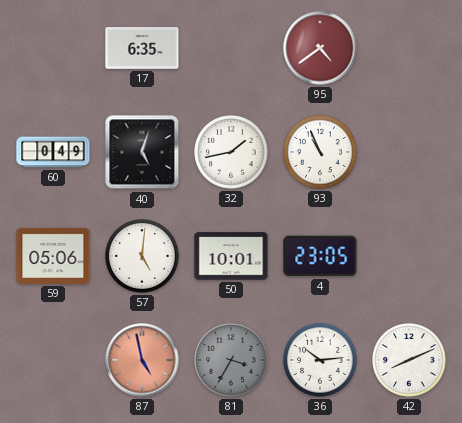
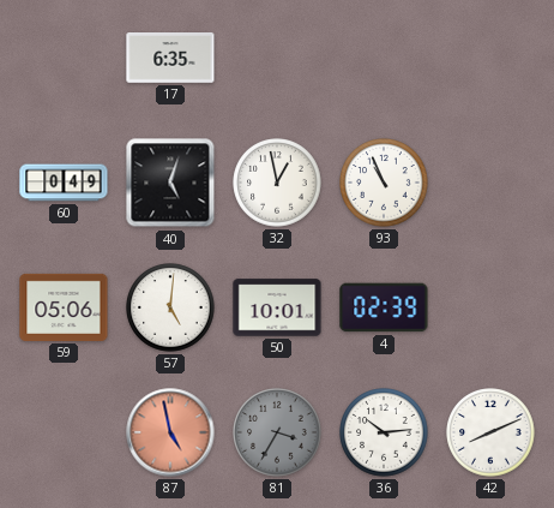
95: 4:39 -> none
32: 1:43 -> 12:58
4: 23:05 -> 02:39
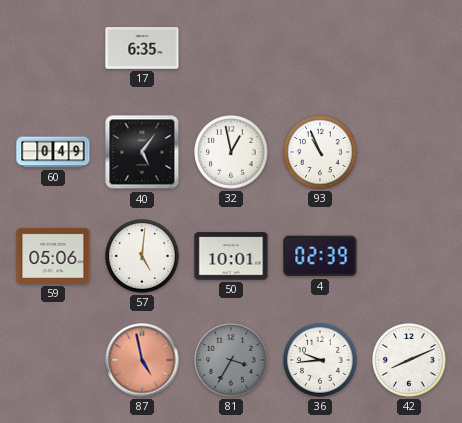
40: 5:03 -> 5:06
36: 10:14 -> 9:44
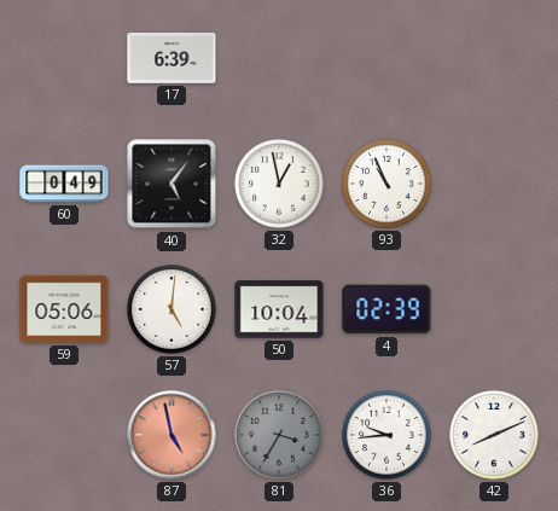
17: 6:35 -> 6:39
50: 10:01 -> 10:04
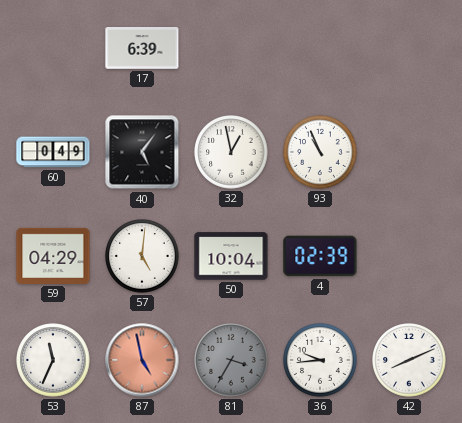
59: 05:06 -> 04:29
53: none -> 11:34
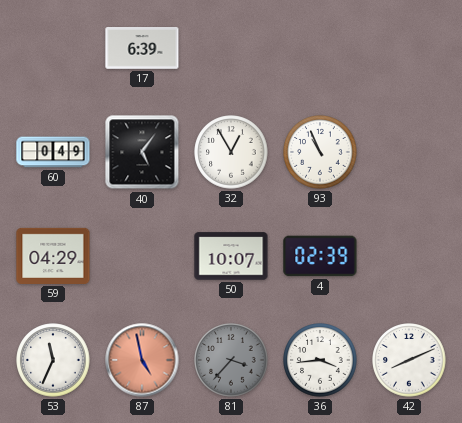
32: 12:58 -> 12:55
57: 5:01 -> none
50: 10:04 -> 10:07
81: 3:35 -> 3:37
36: 9:44 -> 3:44
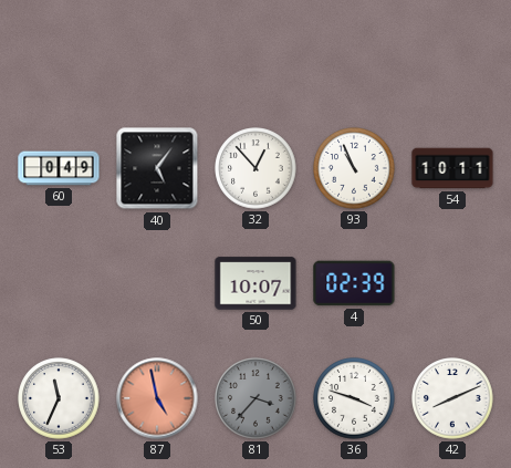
17: 6:39 -> none
32: 12:55 -> 12:53
54: none -> 10:11
59: 04:29 -> none
36: 3:44 -> 3:48
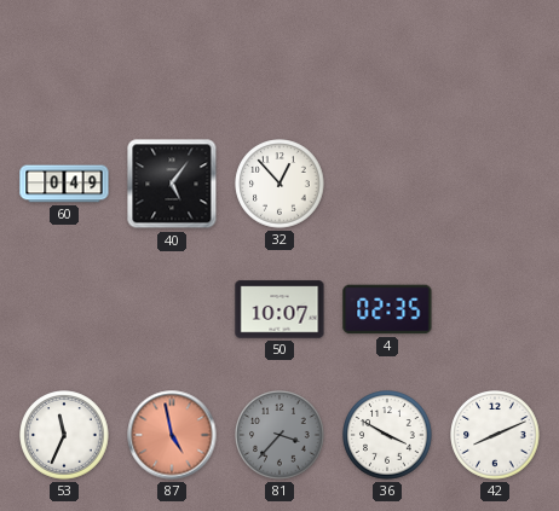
93: 10:56 -> none
54: 10:11 -> none
4: 02:39 -> 02:35
36: 3:48 -> 3:50
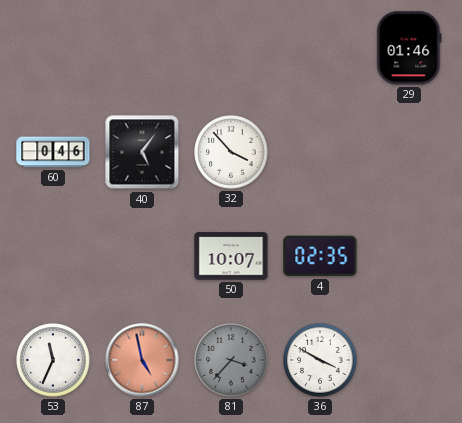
29: none -> 01:46
60: 0:49 -> 0:46
32: 12:53 -> 3:53
42: 8:11 -> none
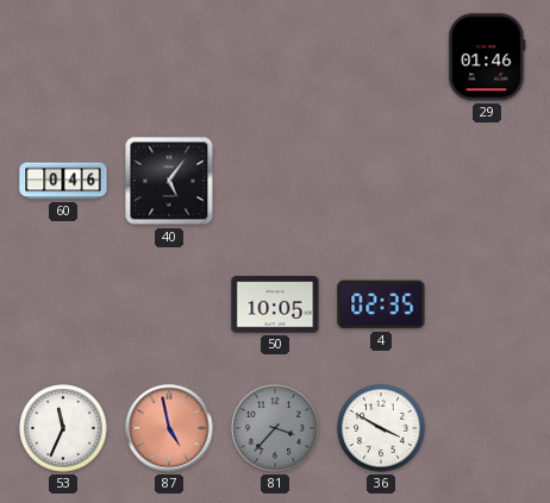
32: 3:53 -> none
50: 10:07 -> 10:05
